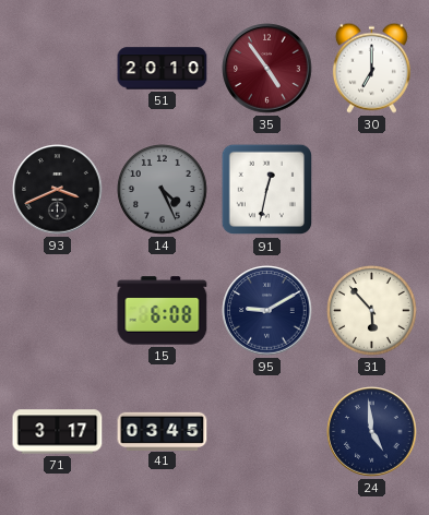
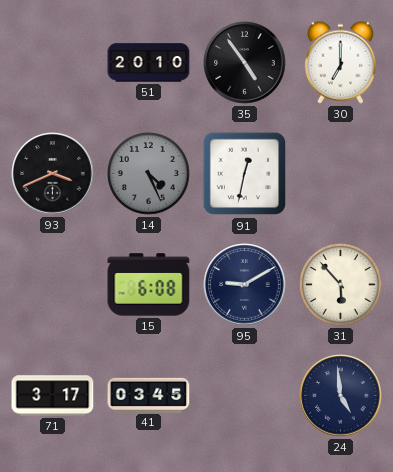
35 dial: burgundy -> black
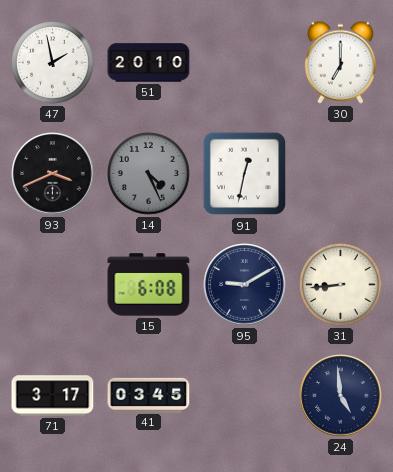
47: none -> 1:58
35: 4:54 -> none
31: 5:53 -> 8:44
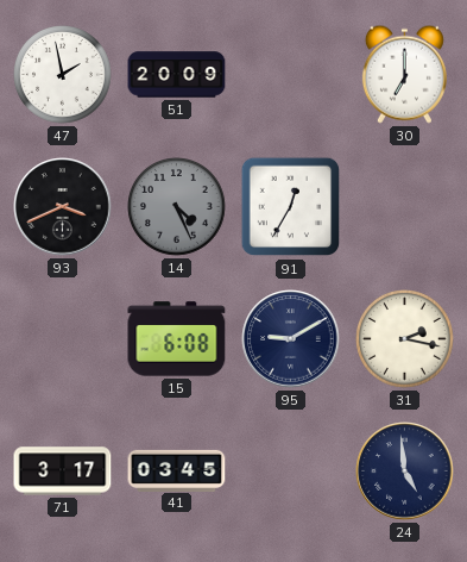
51: 20:10 -> 20:09
91: 12:32 -> 12:35
31: 8:44 -> 2:17
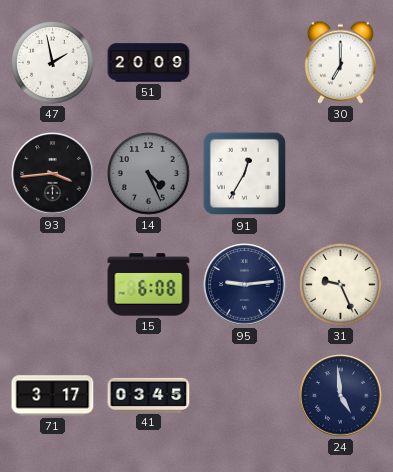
93: 3:41 -> 3:44
95: 9:10 -> 9:14
31: 2:17 -> 9:26
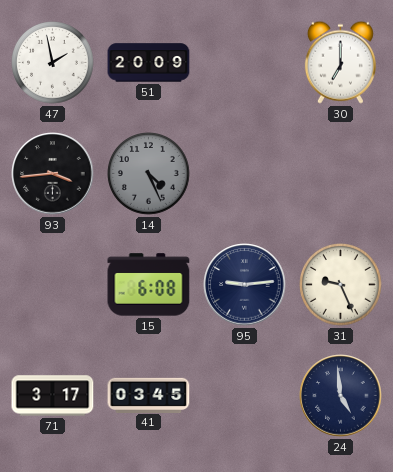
91: 12:35 -> none
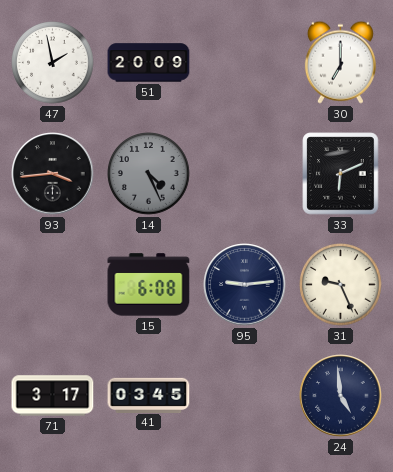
33: none -> 6:11
